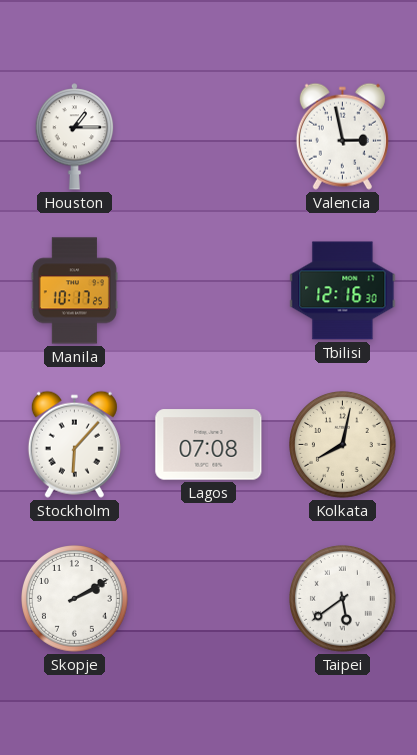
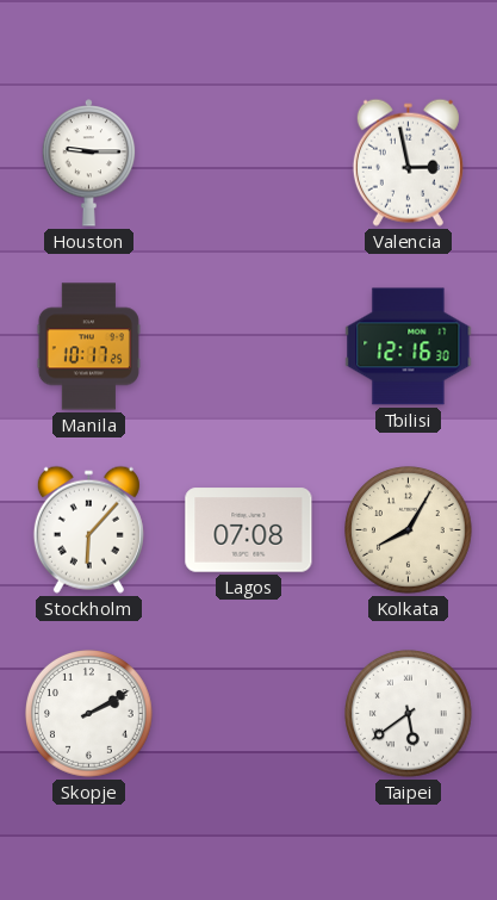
Houston: 1:15 -> 9:15
Kolkata: 8:02 -> 8:05
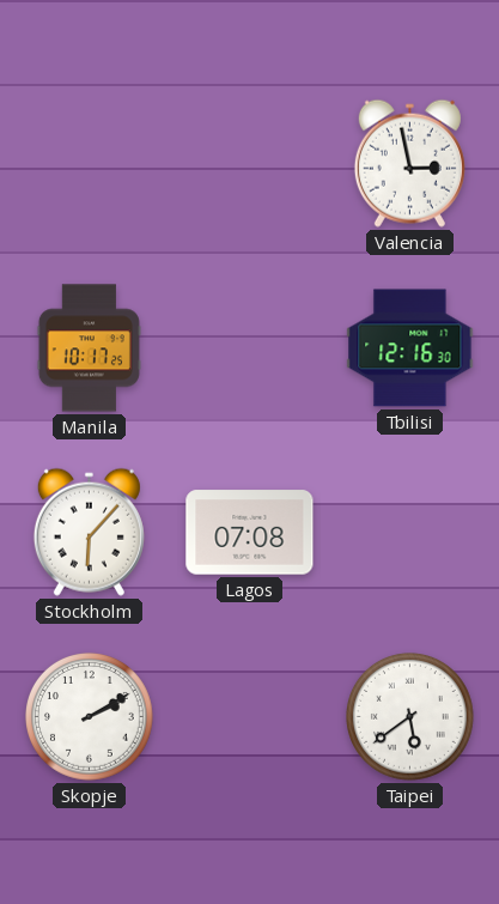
Houston: 9:15 -> none
Kolkata: 8:05 -> none
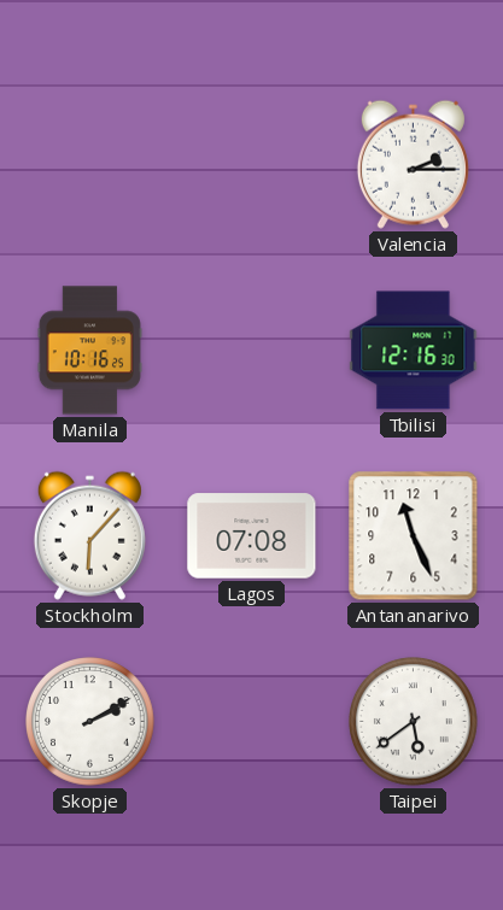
Valencia: 2:58 -> 2:15
Manila: 10:17 -> 10:16
Antananarivo: none -> 11:26
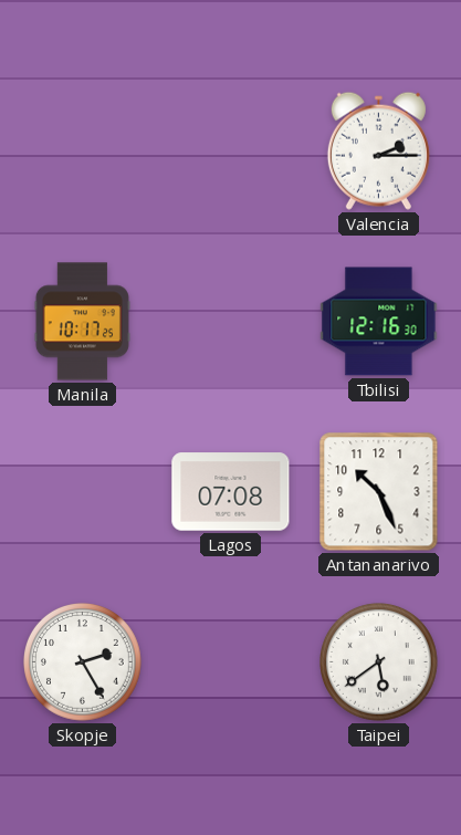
Manila: 10:16 -> 10:17
Stockholm: 6:07 -> none
Antananarivo: 11:26 -> 10:26
Skopje: 2:10 -> 2:25
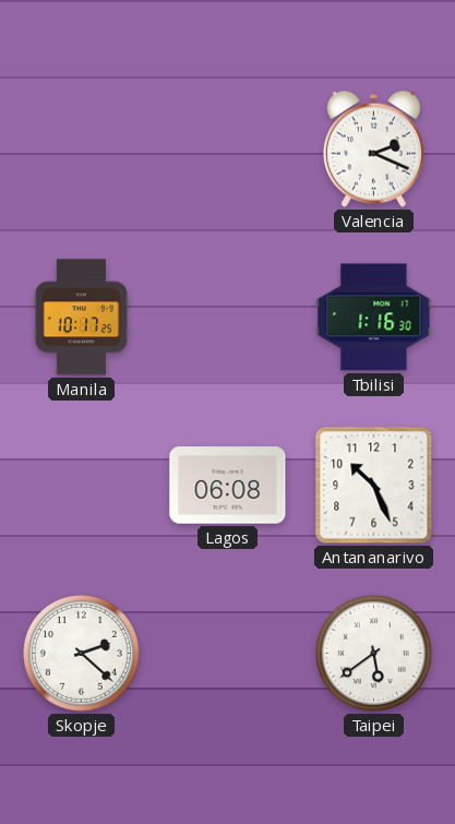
Valencia: 2:15 -> 2:19
Tbilisi: 12:16 -> 1:16
Lagos: 07:08 -> 06:08
Skopje: 2:25 -> 2:22
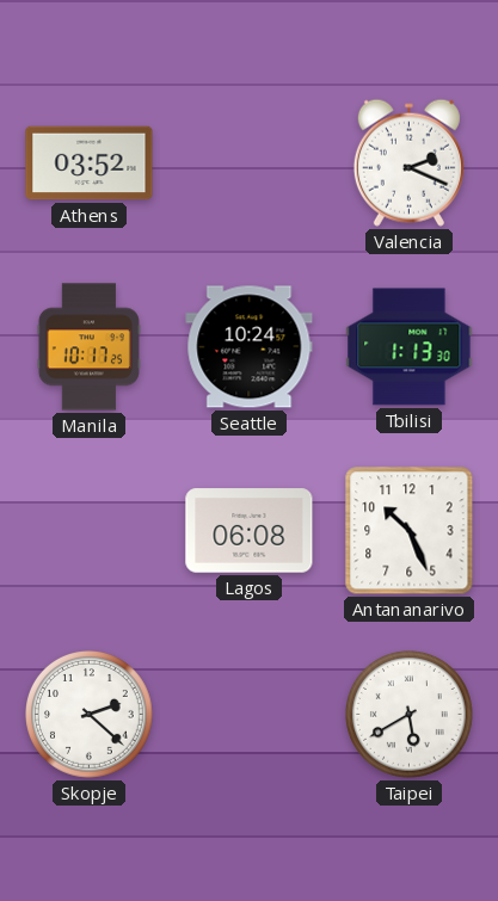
Athens: none -> 03:52
Seattle: none -> 10:24
Tbilisi: 1:16 -> 1:13
Taipei: 5:39 -> 5:40
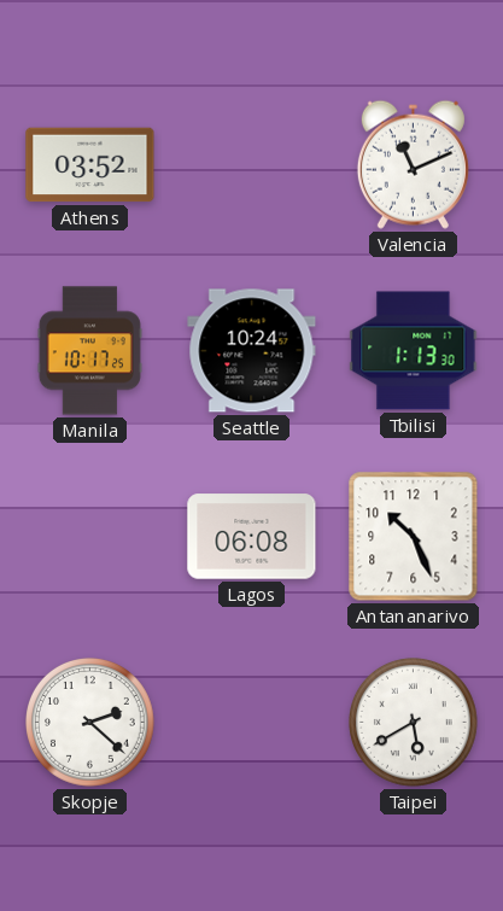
Valencia: 2:19 -> 11:11
